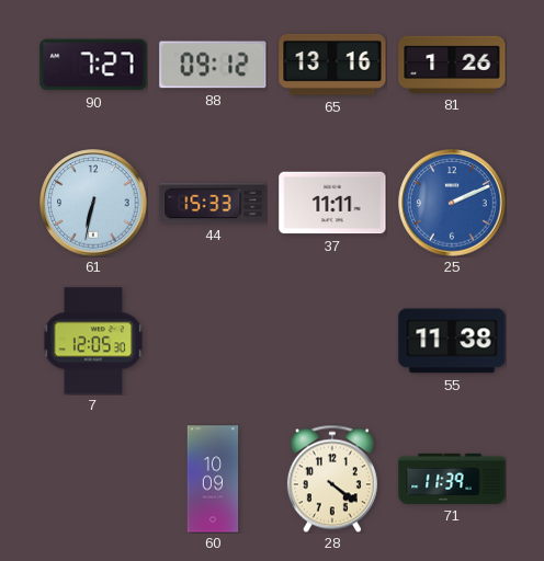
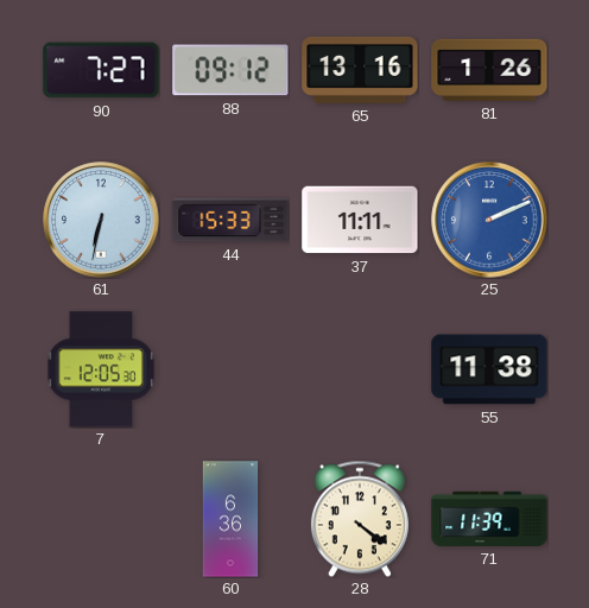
60: 10:09 -> 6:36
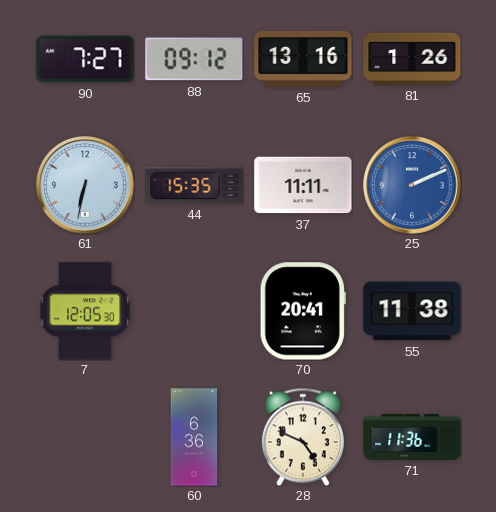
44: 15:33 -> 15:35
70: none -> 20:41
28: 4:21 -> 4:49
71: 11:39 -> 11:36
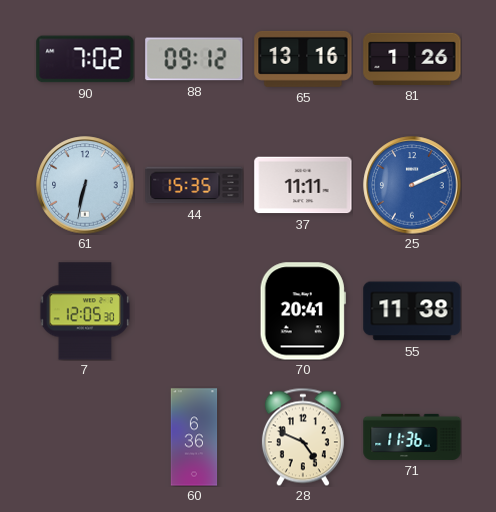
90: 7:27 -> 7:02
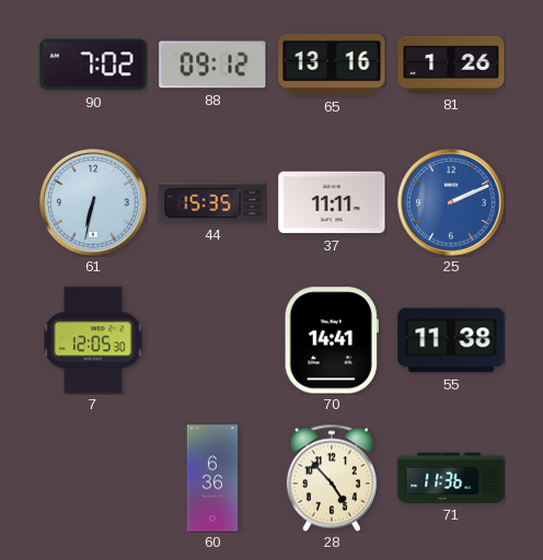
70: 20:41 -> 14:41
28: 4:49 -> 4:53
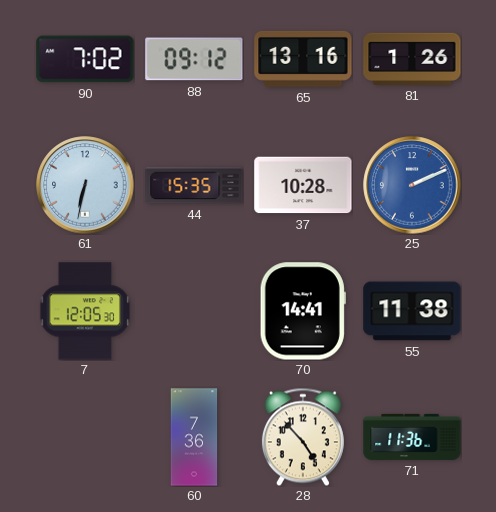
37: 11:11 -> 10:28
60: 6:36 -> 7:36
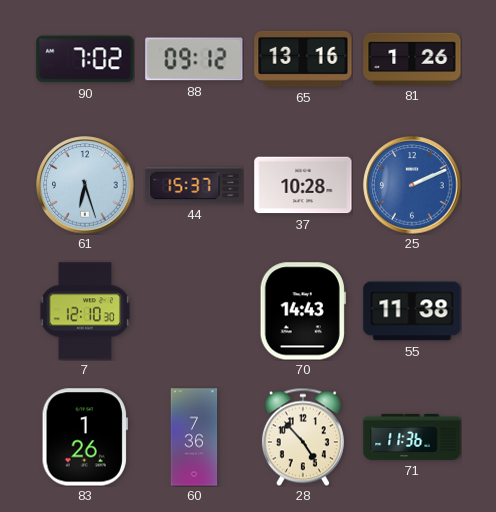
61: 6:32 -> 6:27
44: 15:35 -> 15:37
7: 12:05 -> 12:10
70: 14:41 -> 14:43
83: none -> 1:26
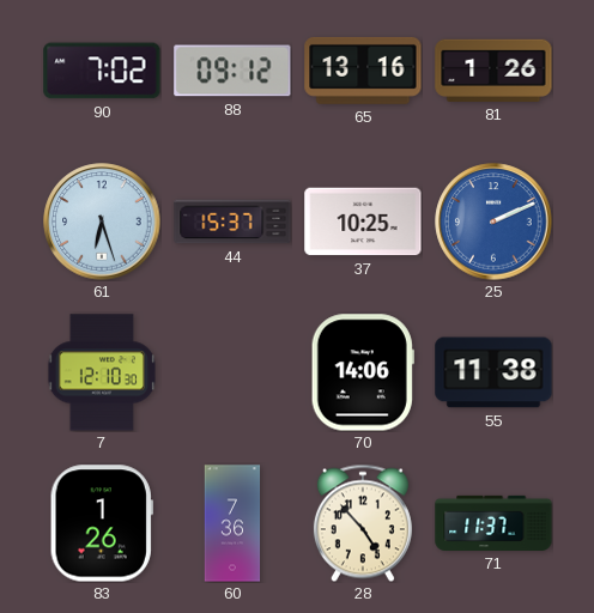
37: 10:28 -> 10:25
70: 14:43 -> 14:06
71: 11:36 -> 11:37
